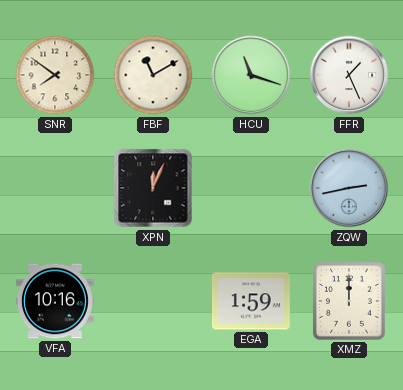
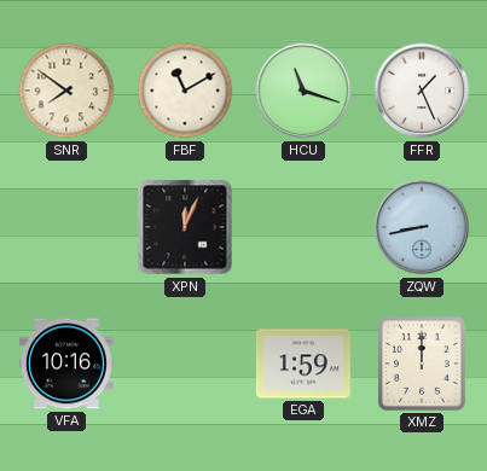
ZQW: 2:43 -> 8:43
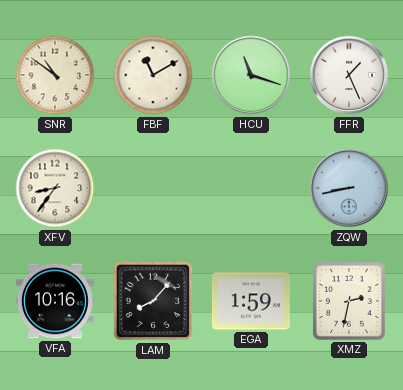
SNR: 7:51 -> 10:51
XFV: none -> 8:36
XPN: 12:04 -> none
LAM: none -> 8:07
XMZ: 12:00 -> 2:32
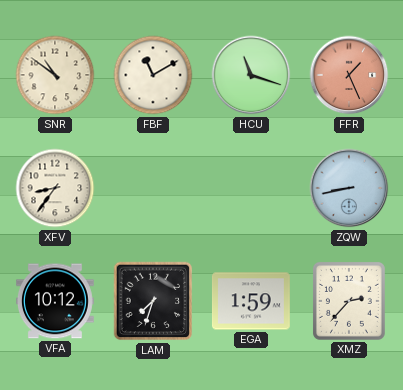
FFR dial: white -> salmon
VFA: 10:16 -> 10:12
LAM: 8:07 -> 7:33
XMZ: 2:32 -> 2:37
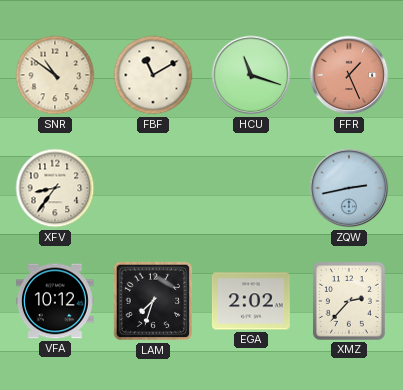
ZQW: 8:43 -> 2:43
EGA: 1:59 -> 2:02
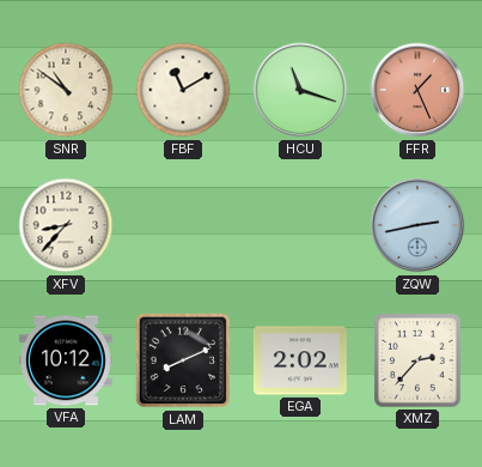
XFV: 8:36 -> 8:37
LAM: 7:33 -> 8:11
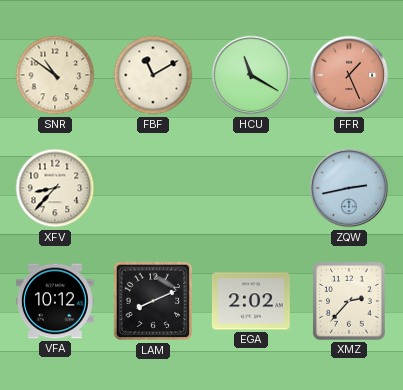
HCU: 11:18 -> 11:20
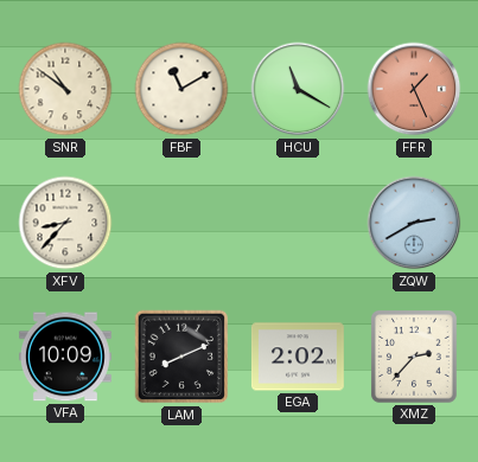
ZQW: 2:43 -> 2:40
VFA: 10:12 -> 10:09
